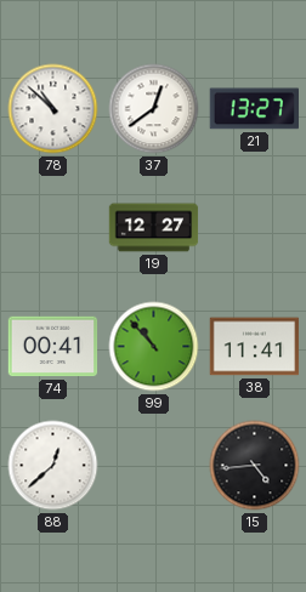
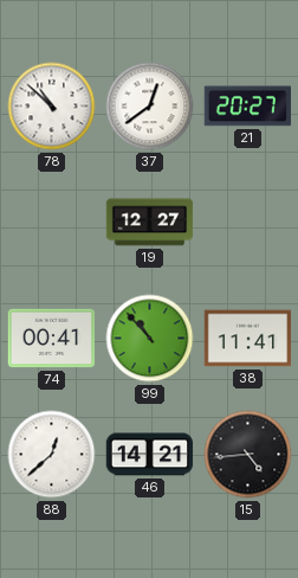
21: 13:27 -> 20:27
46: none -> 14:21
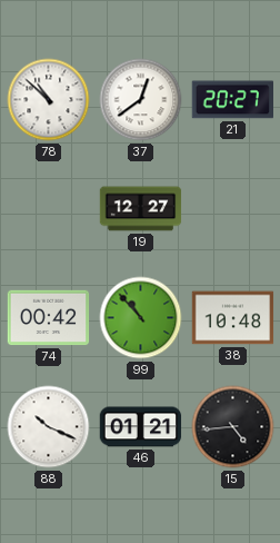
74: 00:41 -> 00:42
38: 11:41 -> 10:48
88: 12:38 -> 10:19
46: 14:21 -> 01:21
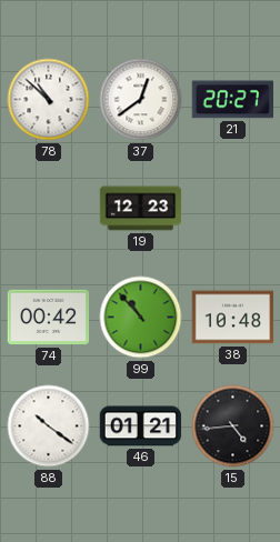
19: 12:27 -> 12:23
88: 10:19 -> 10:21
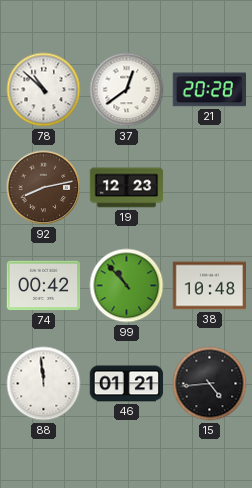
21: 20:27 -> 20:28
92: none -> 8:13
88: 10:21 -> 11:59
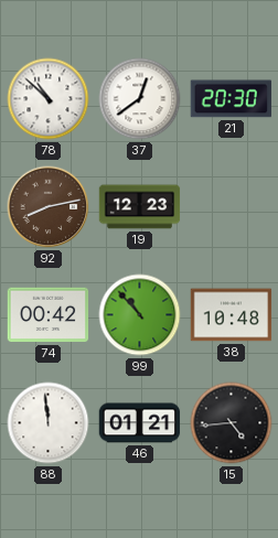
21: 20:28 -> 20:30
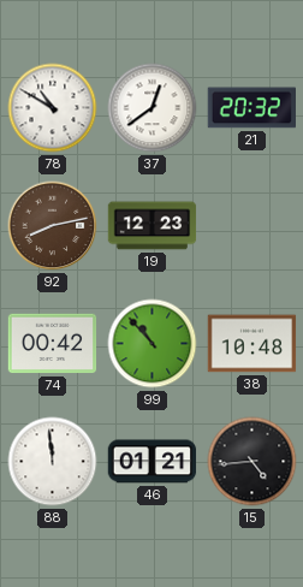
78: 10:52 -> 10:50
21: 20:30 -> 20:32
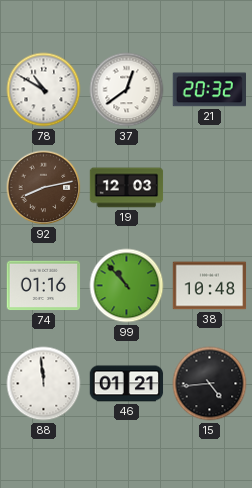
19: 12:23 -> 12:03
74: 00:42 -> 01:16
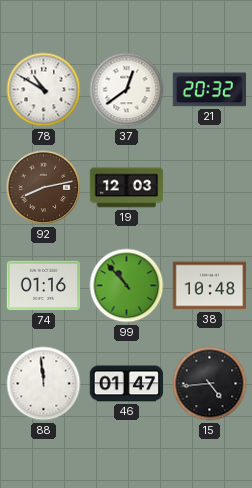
46: 01:21 -> 01:47
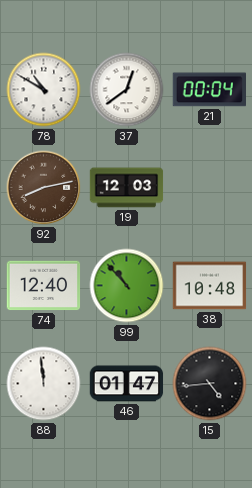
21: 20:32 -> 00:04
74: 01:16 -> 12:40
